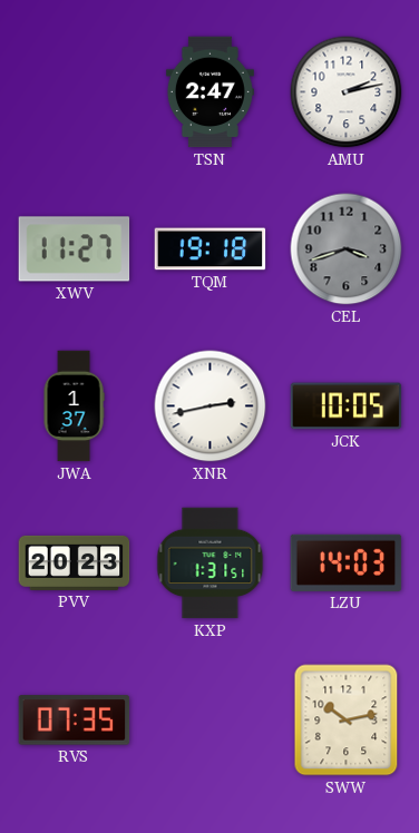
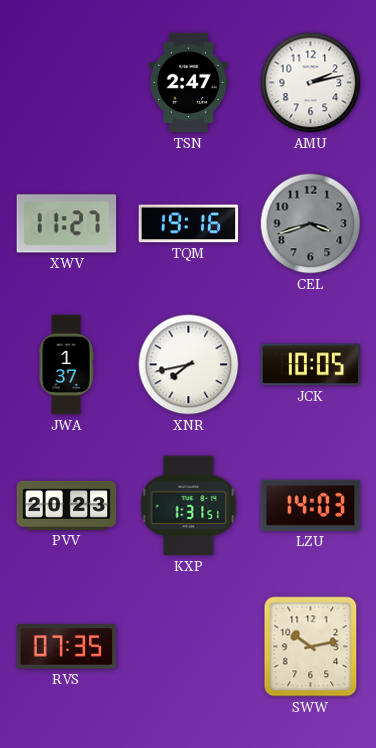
TQM: 19:18 -> 19:16
XNR: 2:43 -> 7:43
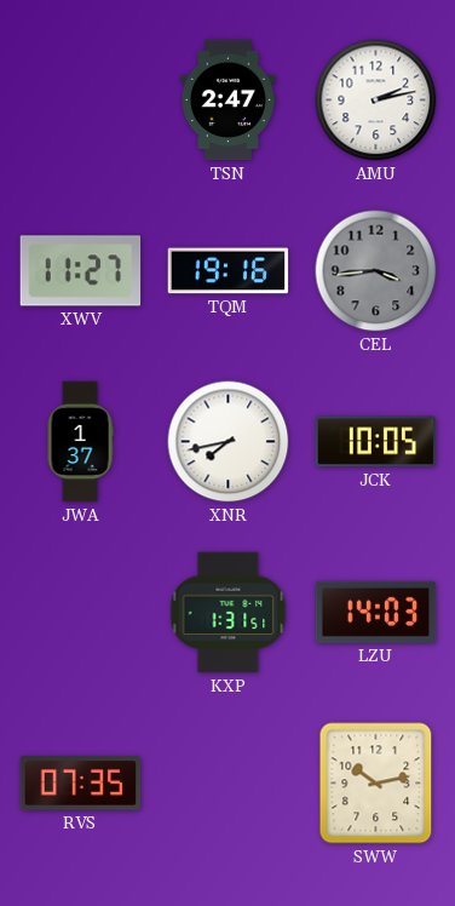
CEL: 3:42 -> 3:44
PVV: 20:23 -> none
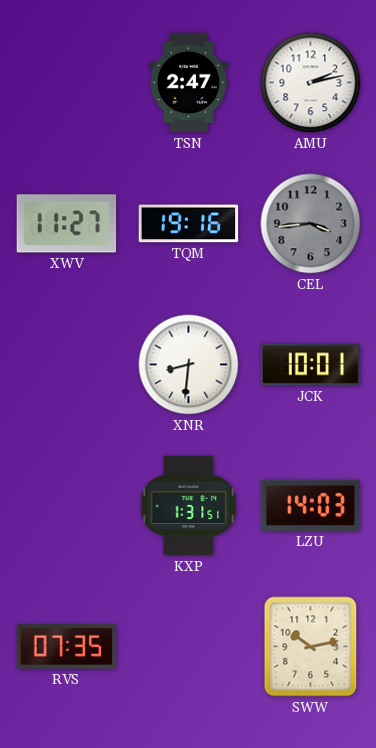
JWA: 1:37 -> none
XNR: 7:43 -> 8:31
JCK: 10:05 -> 10:01
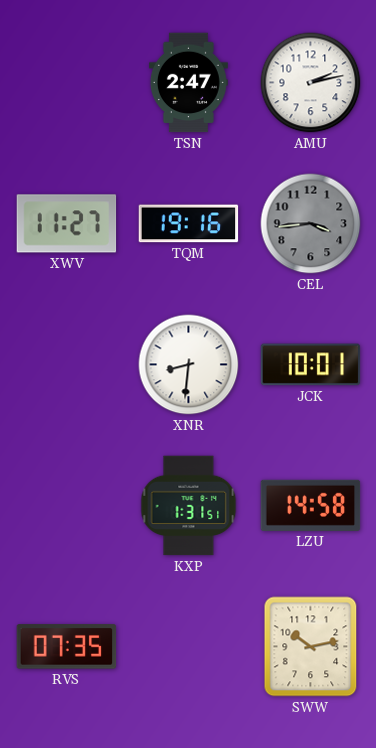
LZU: 14:03 -> 14:58
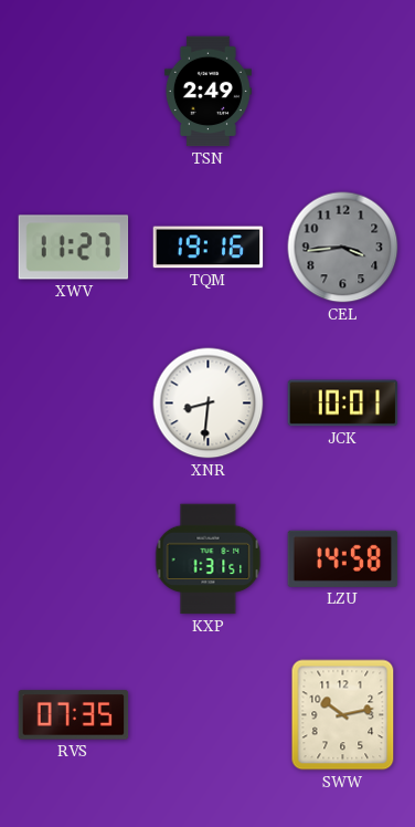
TSN: 2:47 -> 2:49
AMU: 2:13 -> none
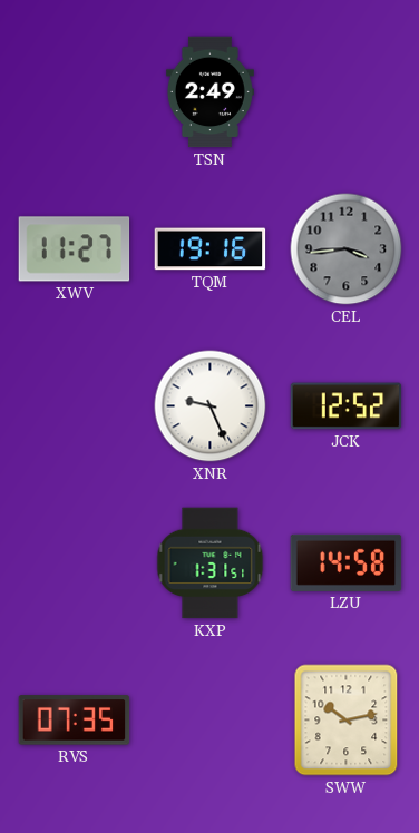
XNR: 8:31 -> 9:26
JCK: 10:01 -> 12:52
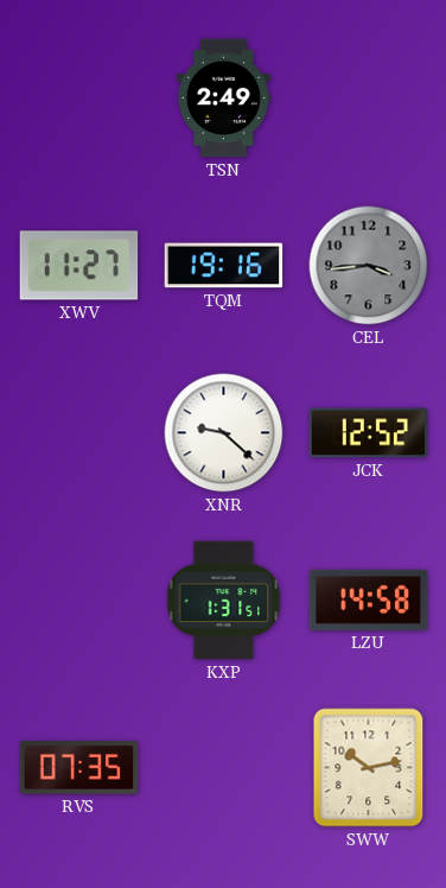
XNR: 9:26 -> 9:22
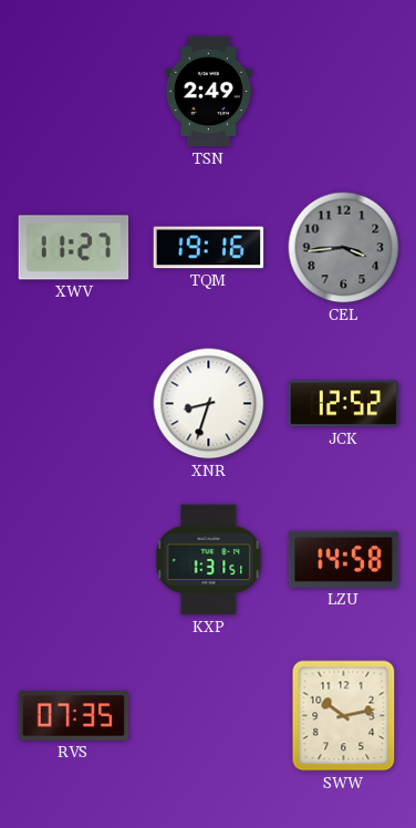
XNR: 9:22 -> 8:33
